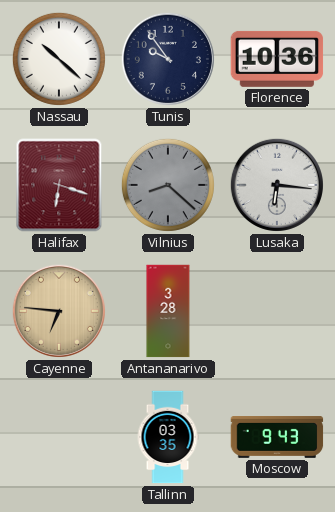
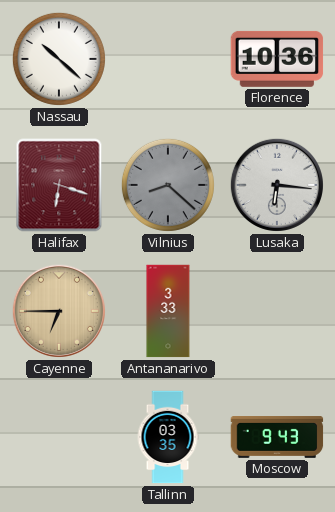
Tunis: 9:54 -> none
Cayenne: 6:46 -> 6:45
Antananarivo: 3:28 -> 3:33
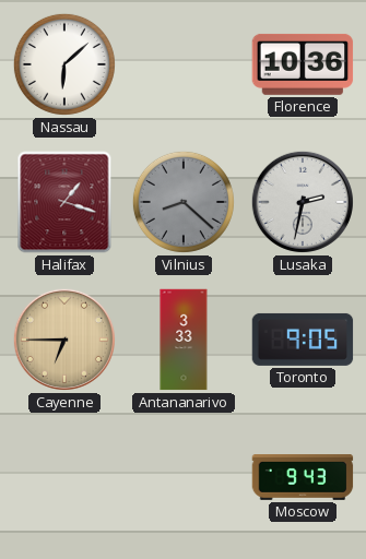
Nassau: 10:22 -> 6:08
Halifax: 6:18 -> 1:18
Lusaka: 6:16 -> 2:32
Toronto: none -> 9:05
Tallinn: 03:35 -> none
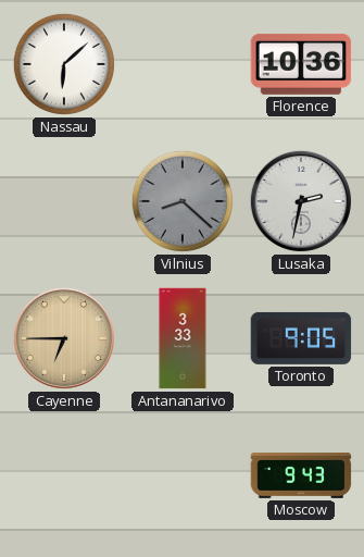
Halifax: 1:18 -> none
